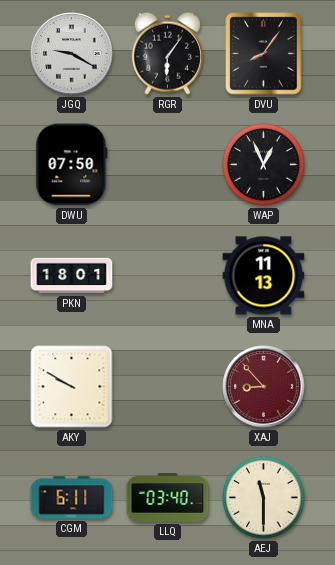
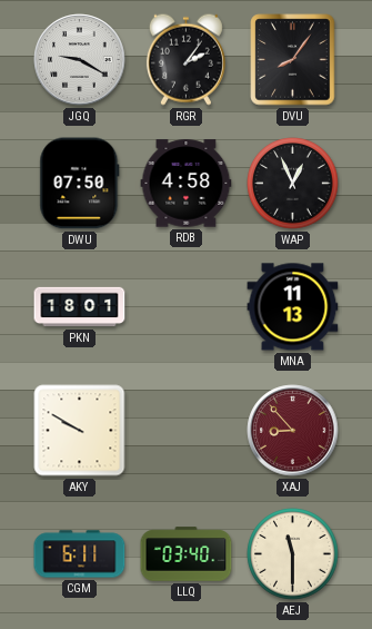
RGR: 6:06 -> 2:06
RDB: none -> 4:58
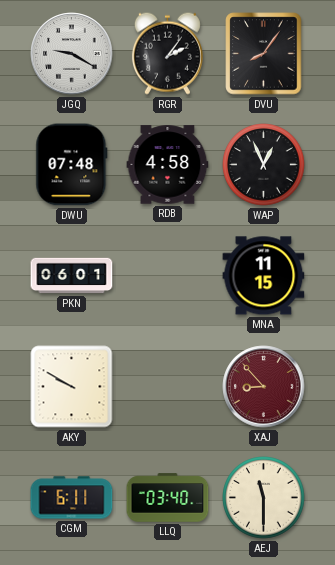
DWU: 07:50 -> 07:48
PKN: 18:01 -> 06:01
MNA: 11:13 -> 11:15
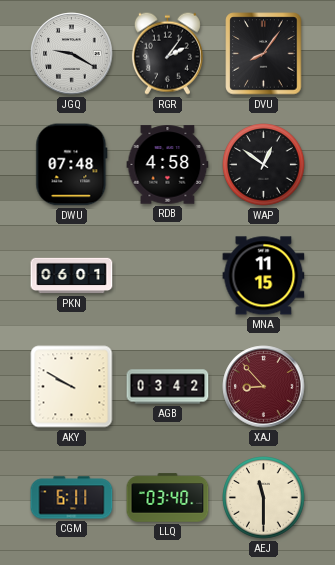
WAP: 12:56 -> 12:51
AGB: none -> 03:42
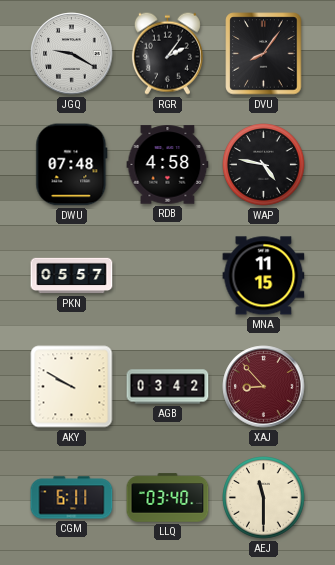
WAP: 12:51 -> 4:47
PKN: 06:01 -> 05:57
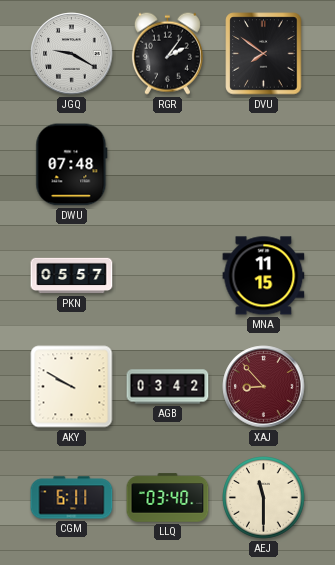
DVU: 8:06 -> 7:51
RDB: 4:58 -> none
WAP: 4:47 -> none
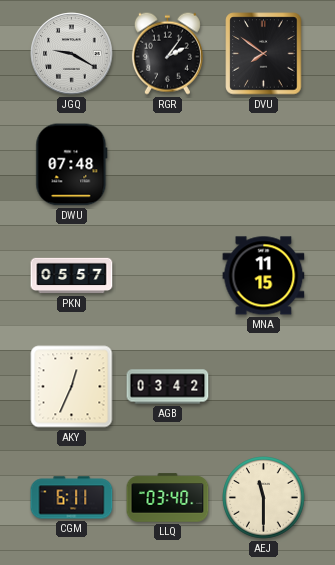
AKY: 9:50 -> 12:34
XAJ: 8:53 -> none
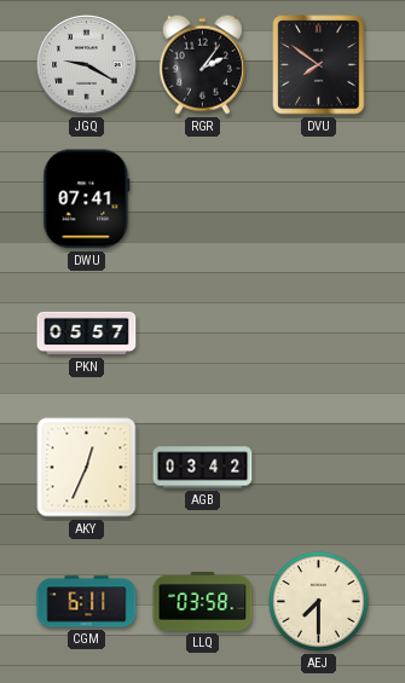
DWU: 07:48 -> 07:41
MNA: 11:15 -> none
LLQ: 03:40 -> 03:58
AEJ: 11:30 -> 7:30
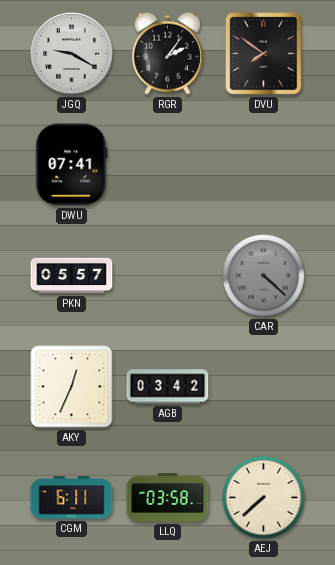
CAR: none -> 4:22
AEJ: 7:30 -> 7:38
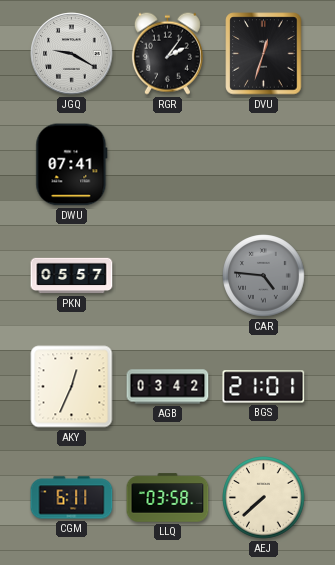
DVU: 7:51 -> 12:33
CAR: 4:22 -> 4:46
BGS: none -> 21:01
